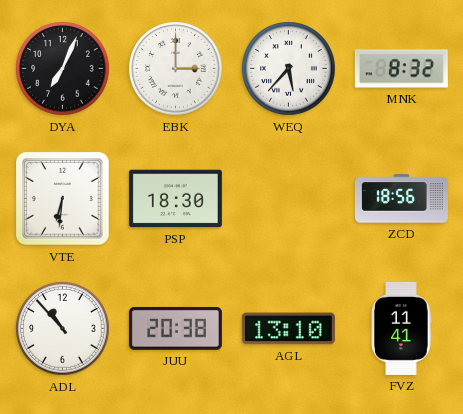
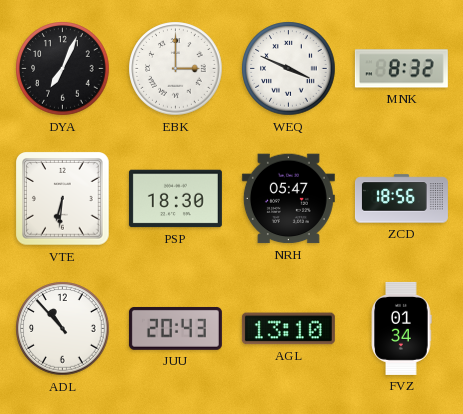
WEQ: 5:37 -> 3:49
NRH: none -> 05:47
JUU: 20:38 -> 20:43
FVZ: 11:41 -> 01:34
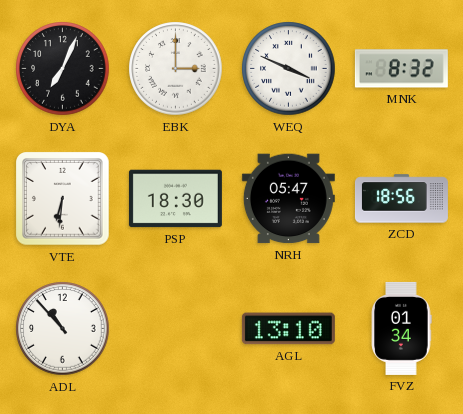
JUU: 20:43 -> none
